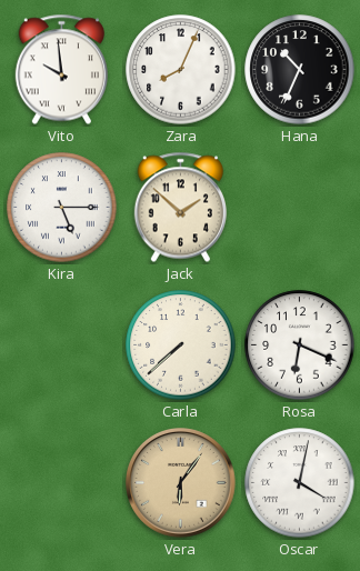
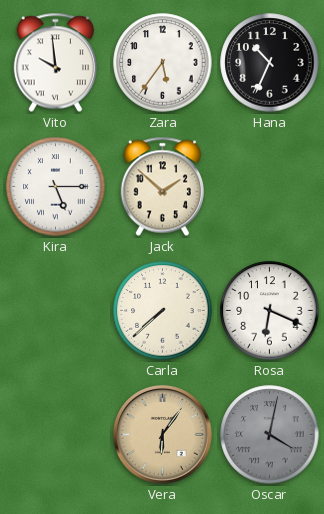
Zara: 8:04 -> 5:36
Oscar dial: white -> grey
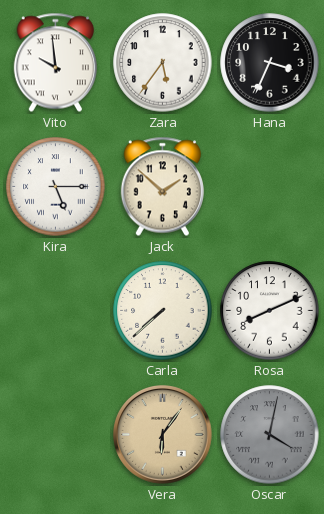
Hana: 10:34 -> 3:34
Rosa: 6:19 -> 8:11
